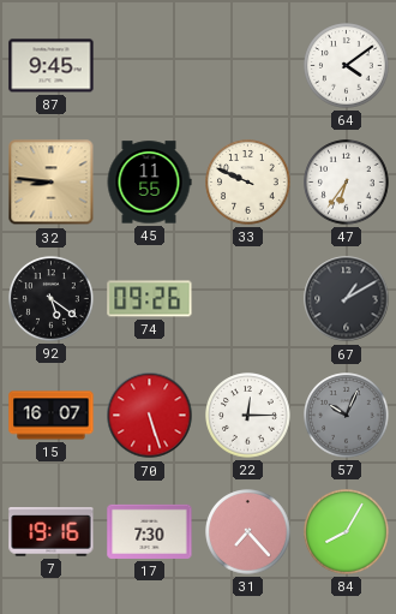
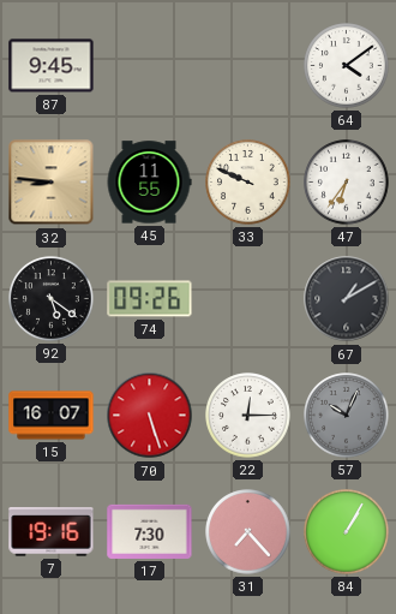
84: 8:05 -> 1:05
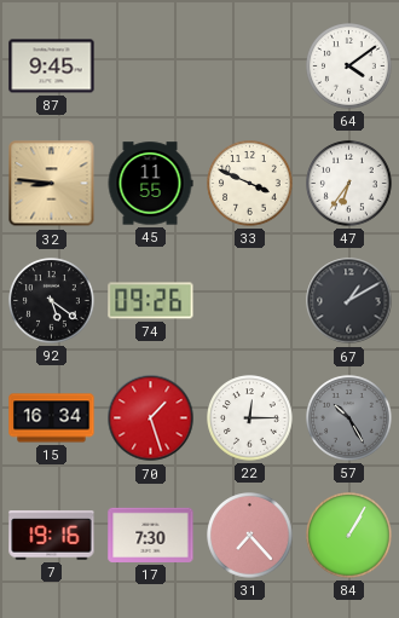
33: 9:49 -> 3:49
15: 16:07 -> 16:34
70: 5:27 -> 1:27
57: 10:04 -> 10:25
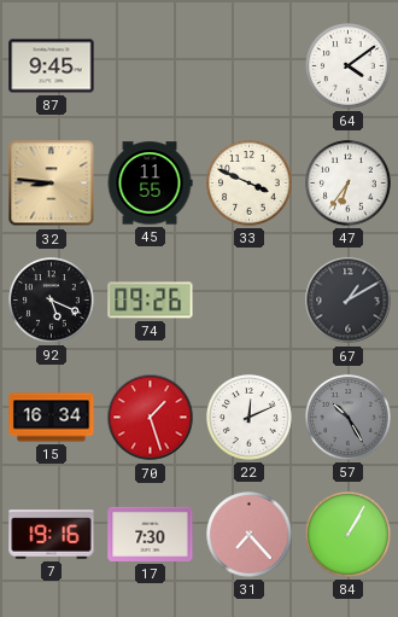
92: 5:21 -> 5:19
22: 12:15 -> 12:11
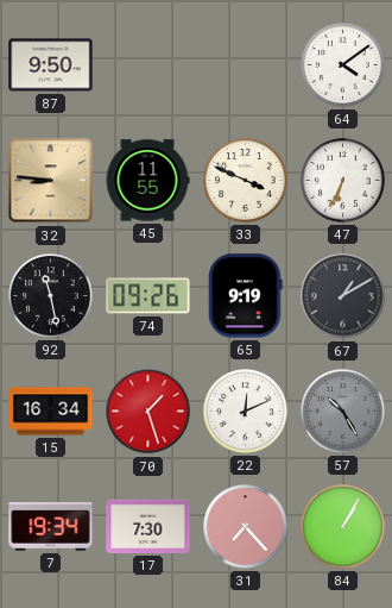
87: 9:45 -> 9:50
47: 6:36 -> 6:34
92: 5:19 -> 11:28
65: none -> 9:19
7: 19:16 -> 19:34
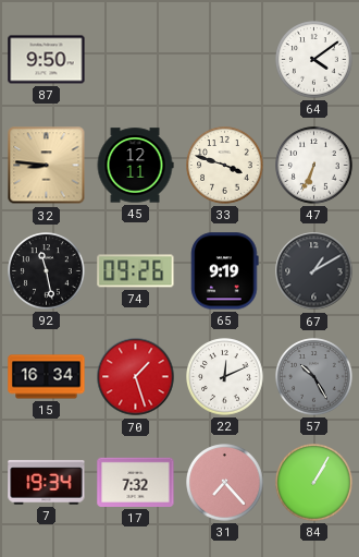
45: 11:55 -> 12:11
33: 3:49 -> 3:48
17: 7:30 -> 7:32
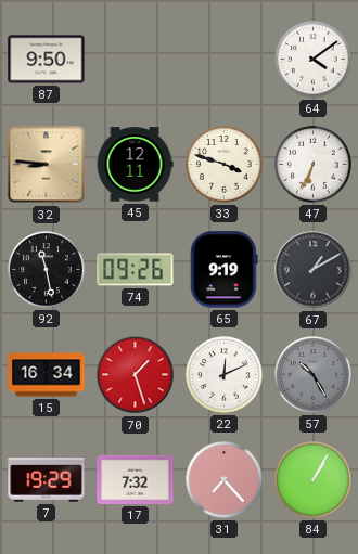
7: 19:34 -> 19:29
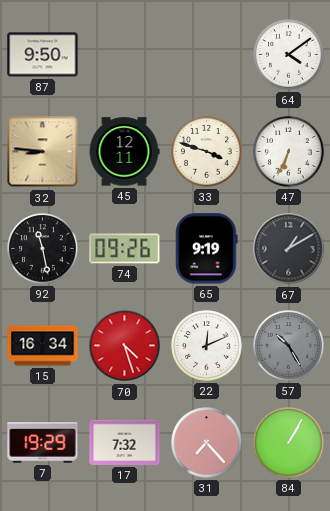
70: 1:27 -> 4:27
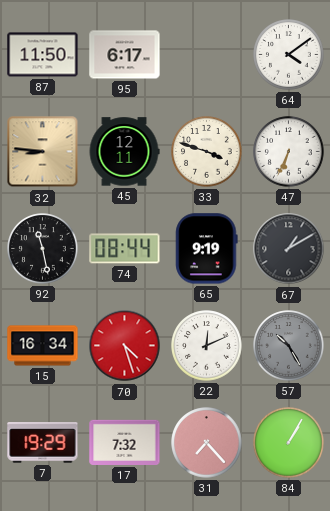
87: 9:50 -> 11:50
95: none -> 6:17
74: 09:26 -> 08:44
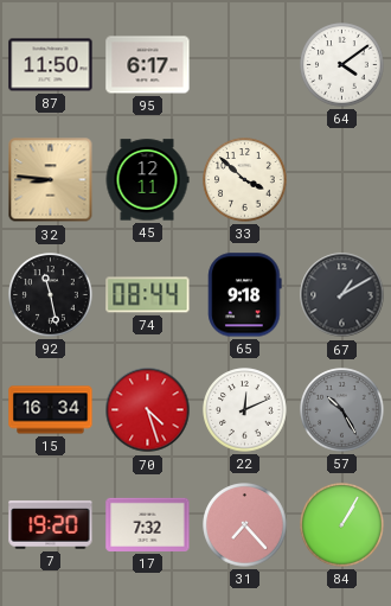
33: 3:48 -> 3:52
47: 6:34 -> none
65: 9:19 -> 9:18
7: 19:29 -> 19:20
